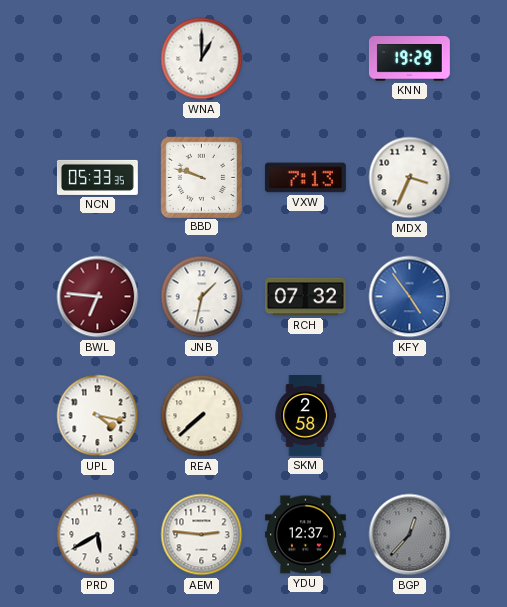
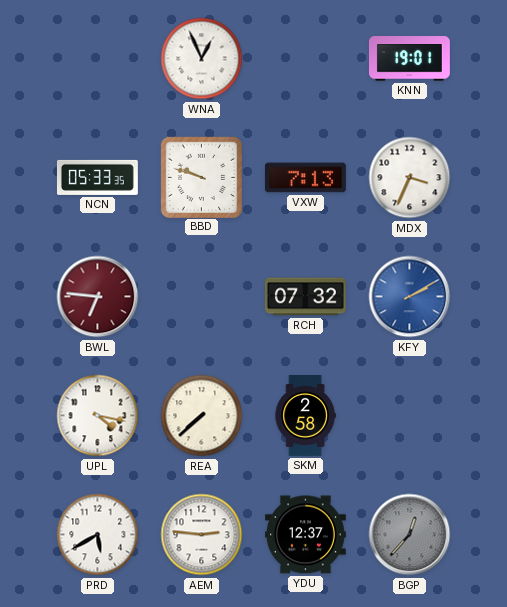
WNA: 1:00 -> 12:56
KNN: 19:29 -> 19:01
JNB: 1:32 -> none
KFY: 4:54 -> 2:10
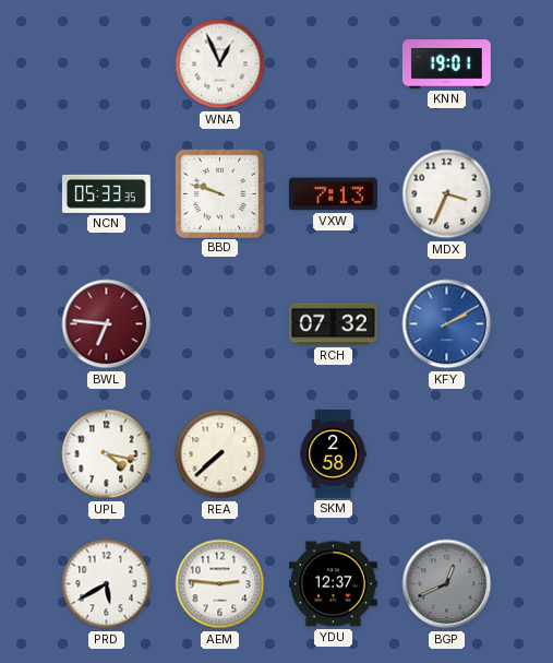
BGP: 12:37 -> 12:41
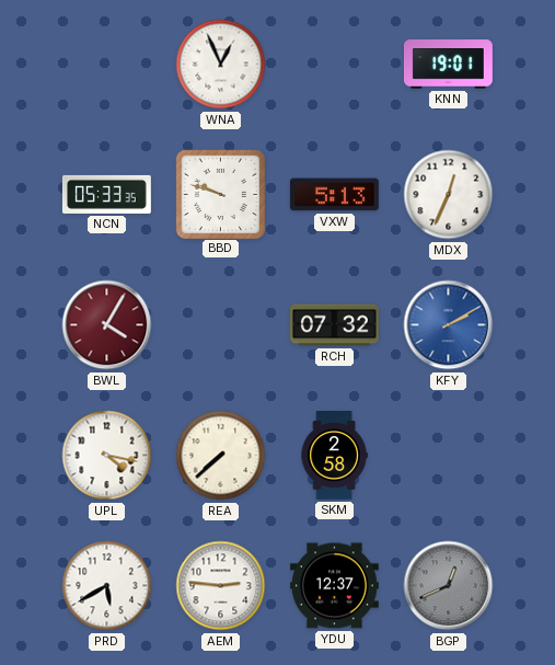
VXW: 7:13 -> 5:13
MDX: 3:34 -> 12:34
BWL: 6:46 -> 4:05
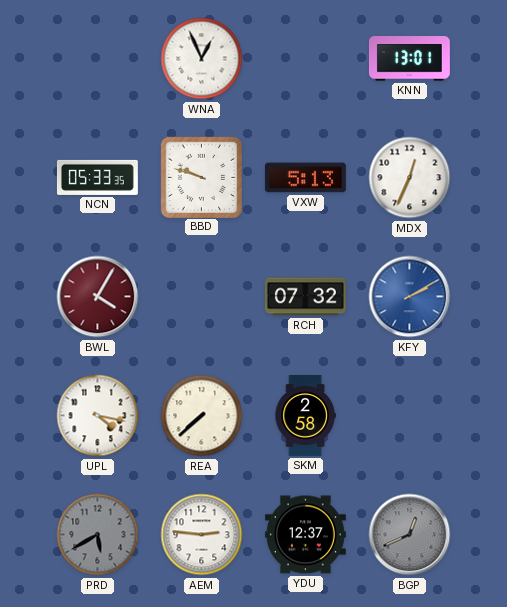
KNN: 19:01 -> 13:01
PRD dial: white -> grey
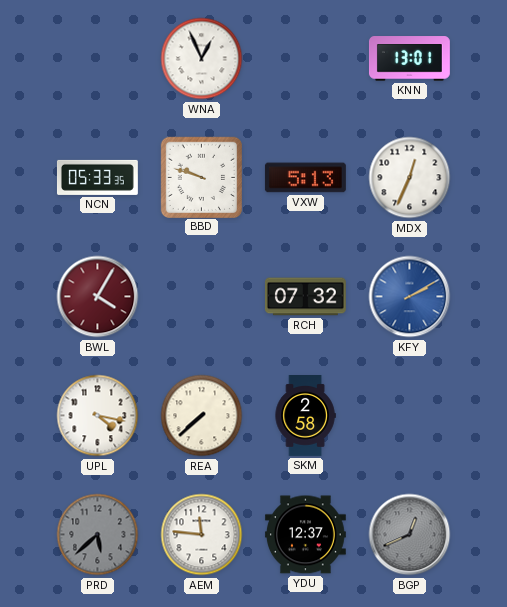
PRD: 5:40 -> 5:38
AEM: 2:46 -> 11:46
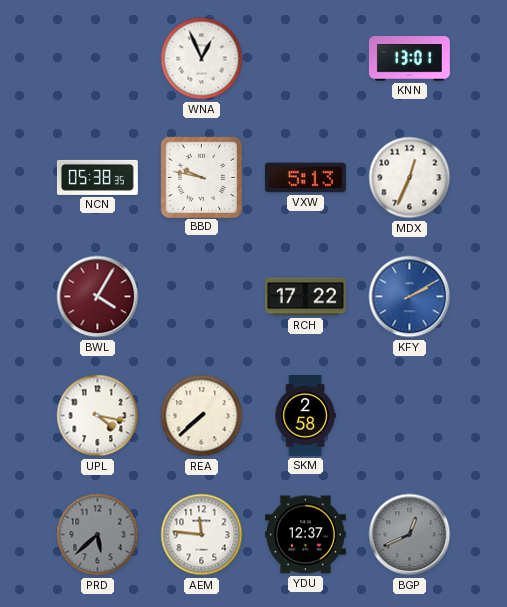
NCN: 05:33 -> 05:38
BBD: 9:48 -> 9:47
RCH: 07:32 -> 17:22
